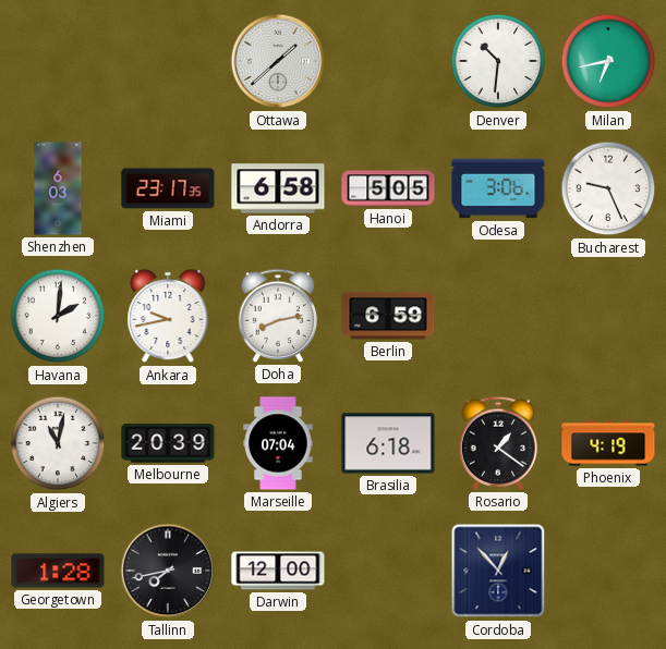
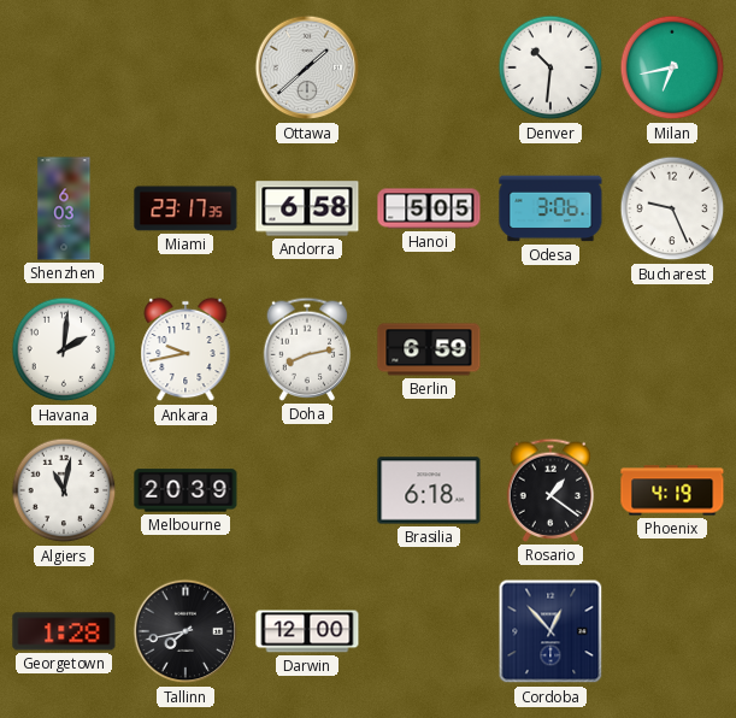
Marseille: 07:04 -> none
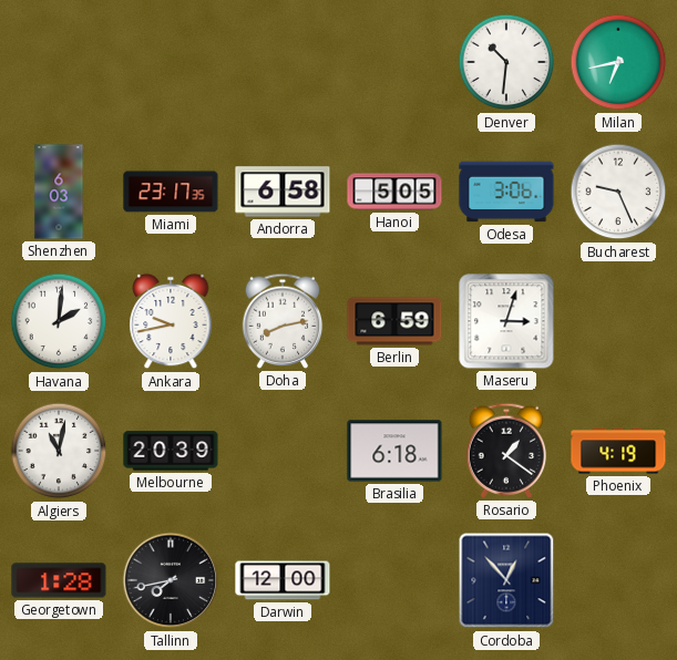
Ottawa: 1:38 -> none
Maseru: none -> 3:03
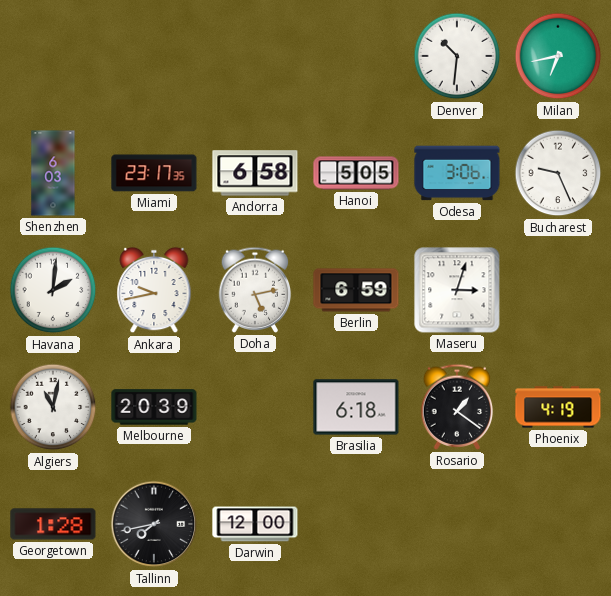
Doha: 8:13 -> 5:13
Cordoba: 12:53 -> none
